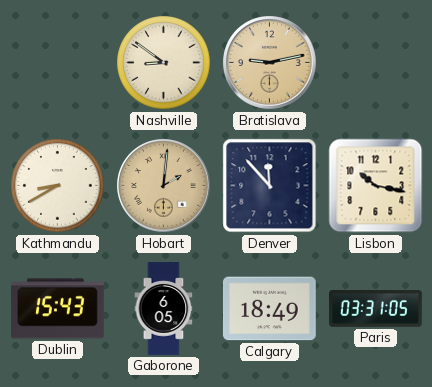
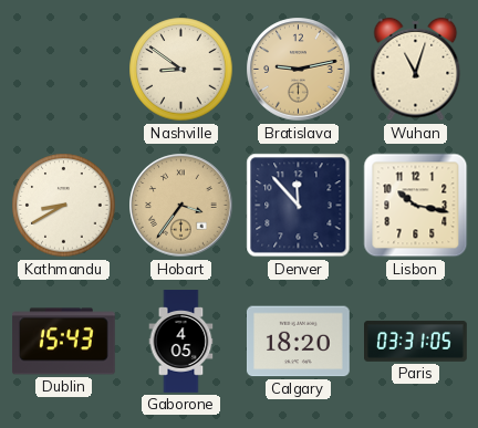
Wuhan: none -> 11:03
Hobart: 2:01 -> 3:36
Gaborone: 6:05 -> 4:05
Calgary: 18:49 -> 18:20
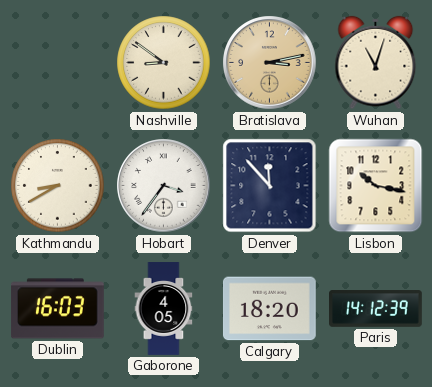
Bratislava: 9:13 -> 3:13
Hobart dial: champagne -> white
Dublin: 15:43 -> 16:03
Paris: 03:31 -> 14:12
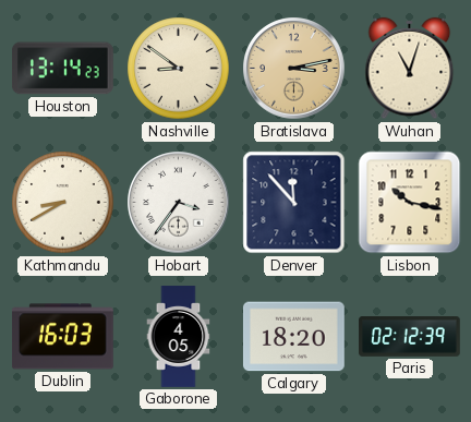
Houston: none -> 13:14
Paris: 14:12 -> 02:12
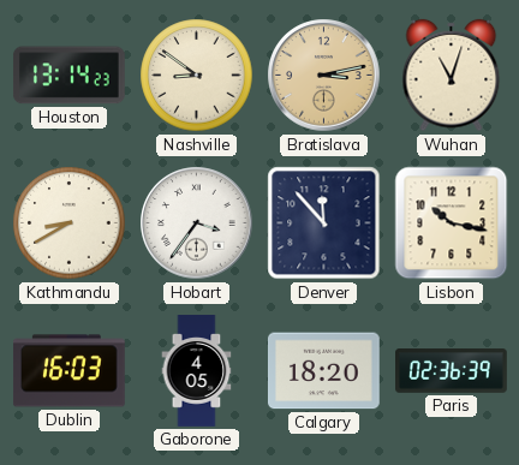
Paris: 02:12 -> 02:36
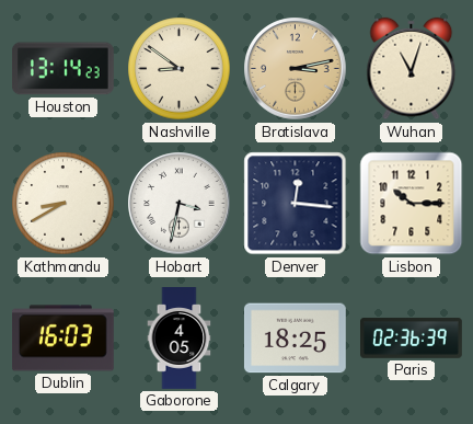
Hobart: 3:36 -> 3:32
Denver: 11:53 -> 12:16
Lisbon: 10:17 -> 10:15
Calgary: 18:20 -> 18:25
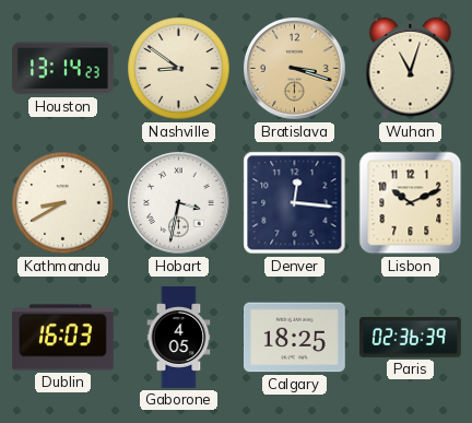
Bratislava: 3:13 -> 3:18
Lisbon: 10:15 -> 10:11
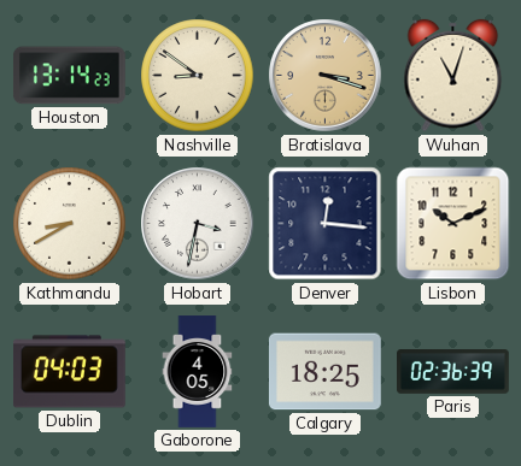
Dublin: 16:03 -> 04:03
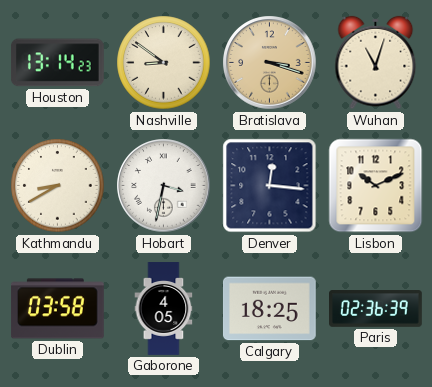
Dublin: 04:03 -> 03:58
